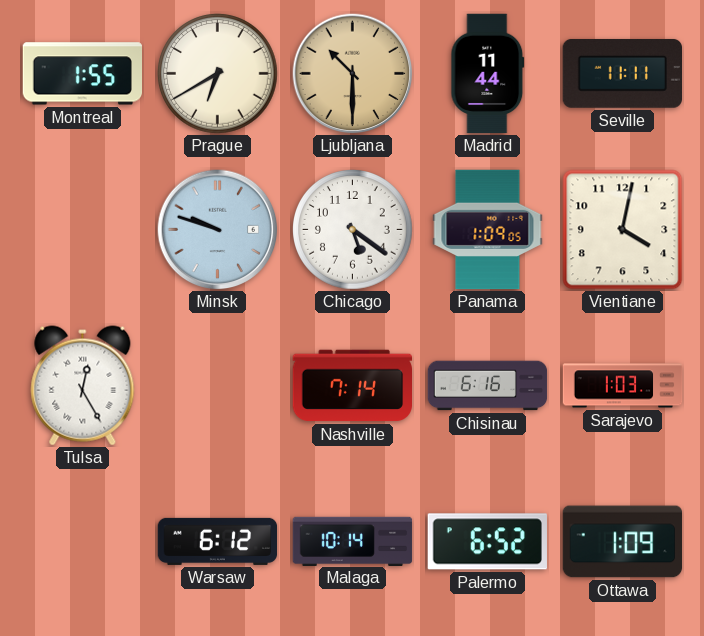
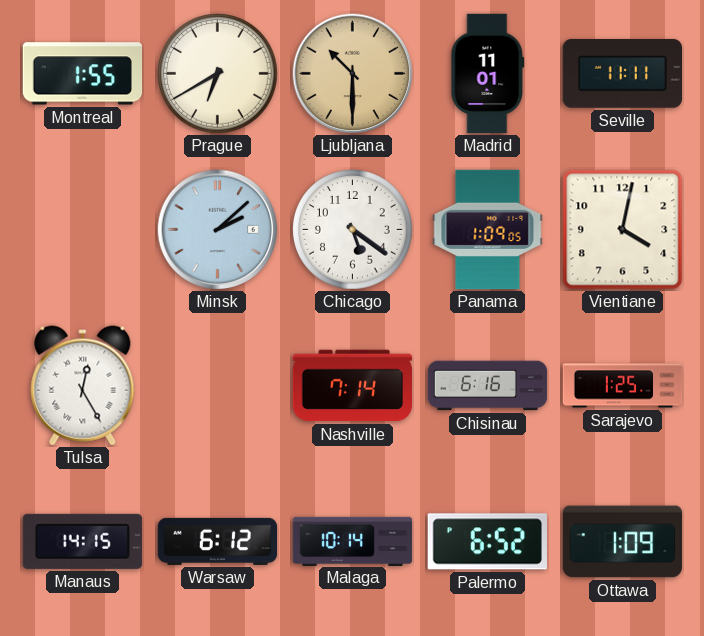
Madrid: 11:44 -> 11:01
Minsk: 9:48 -> 2:08
Sarajevo: 1:03 -> 1:25
Manaus: none -> 14:15
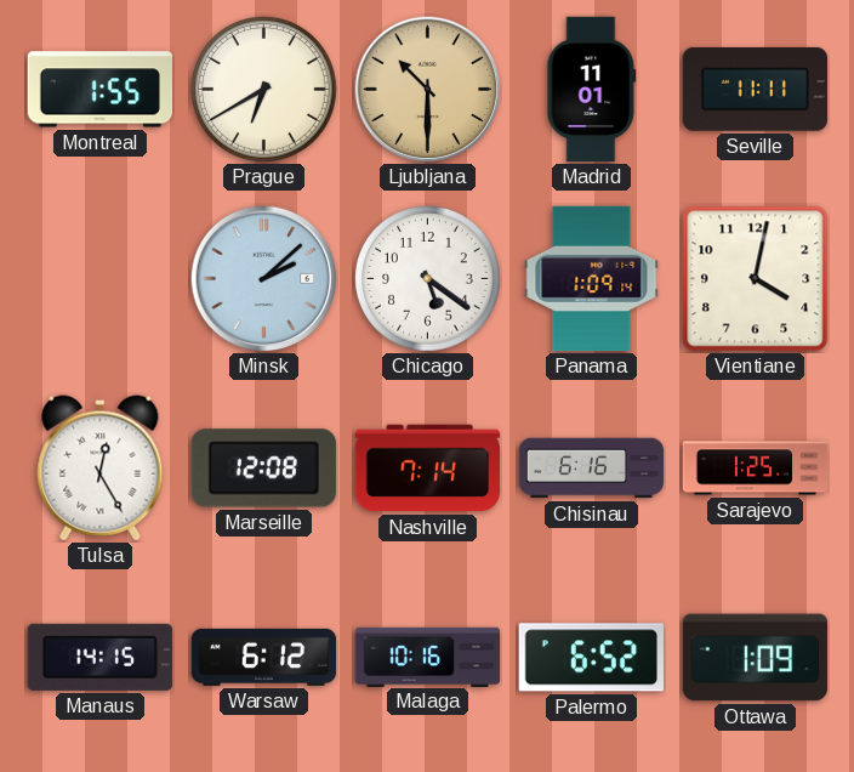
Panama: 1:09:05 -> 1:09:14
Marseille: none -> 12:08
Malaga: 10:14 -> 10:16
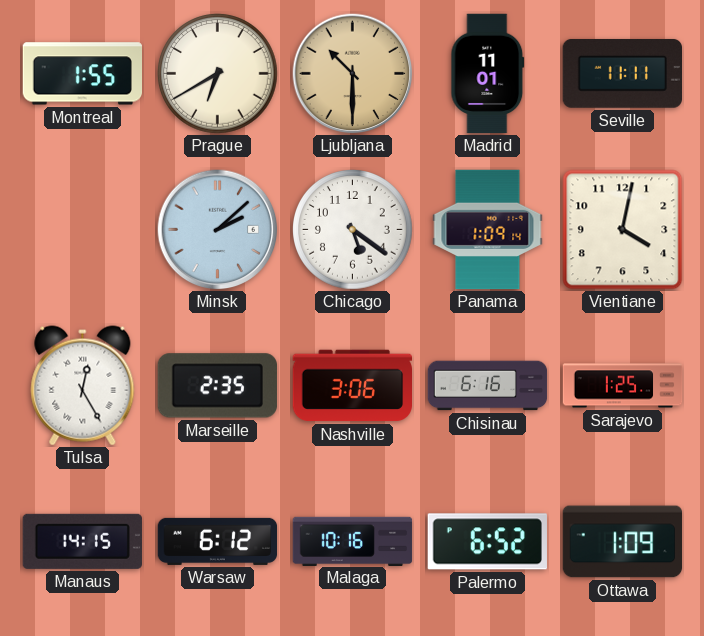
Marseille: 12:08 -> 2:35
Nashville: 7:14 -> 3:06
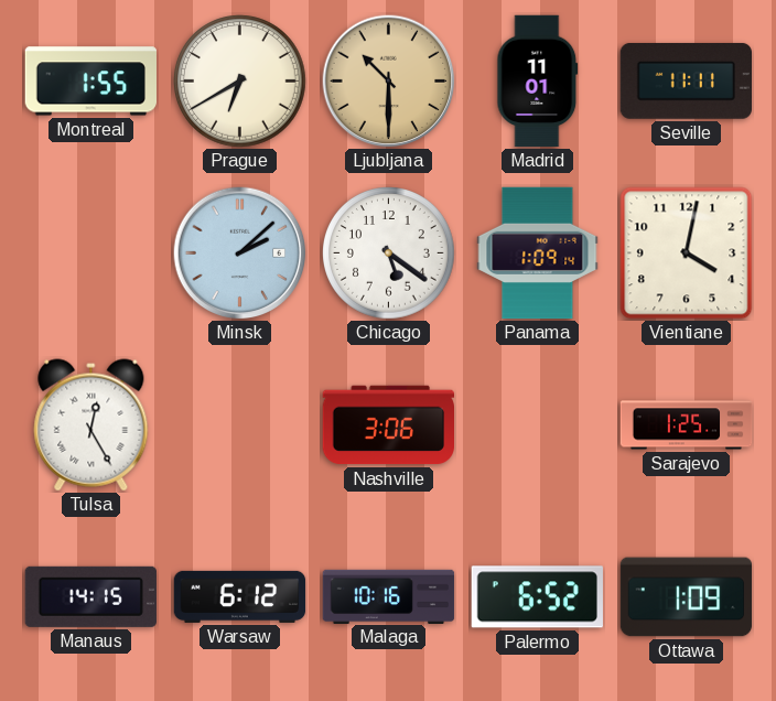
Marseille: 2:35 -> none
Chisinau: 6:16 -> none
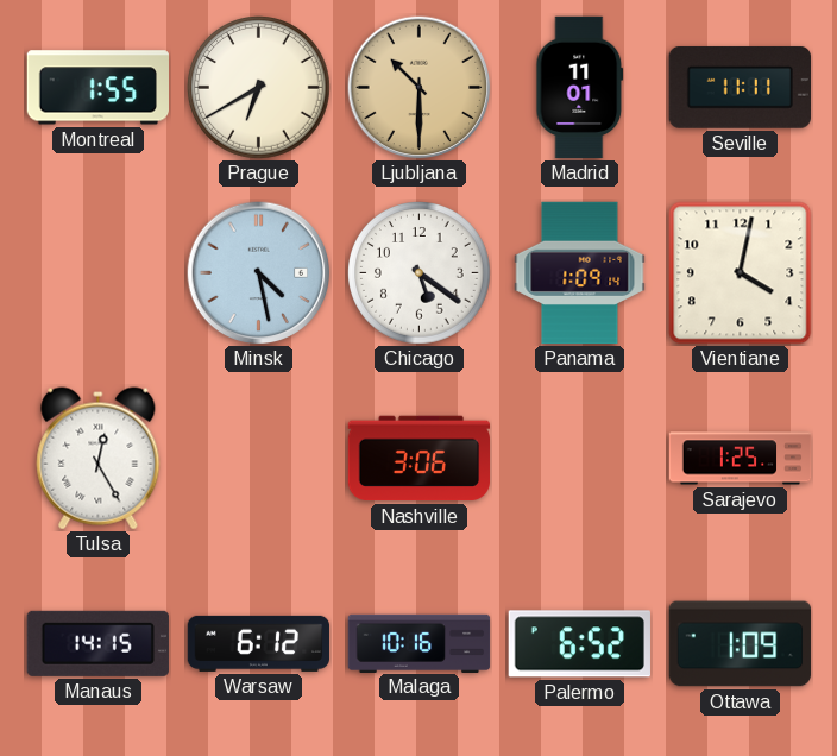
Minsk: 2:08 -> 4:28
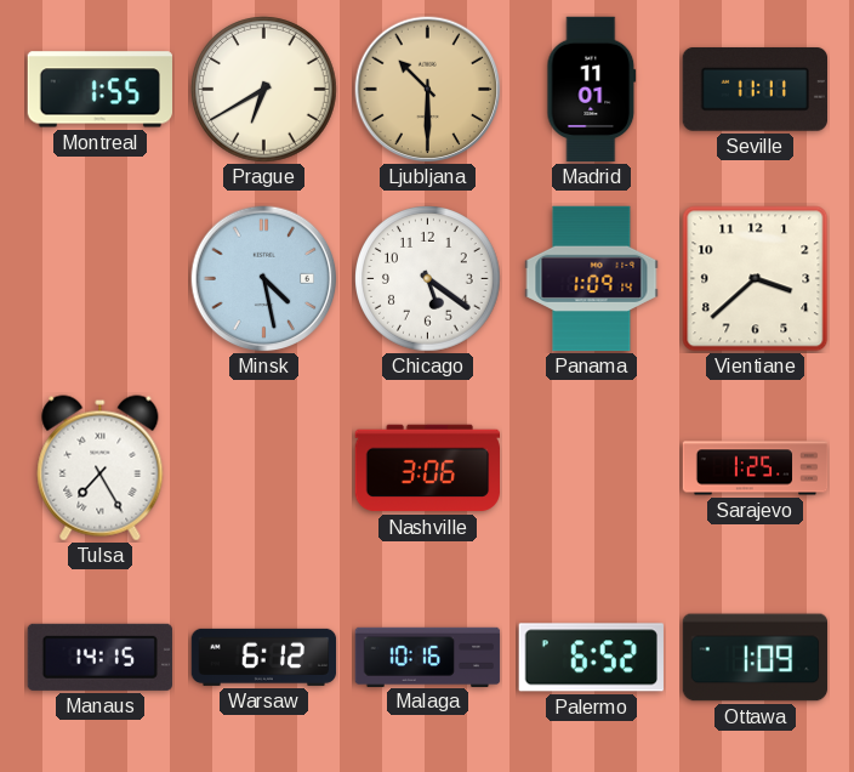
Vientiane: 4:02 -> 3:38
Tulsa: 12:25 -> 7:25
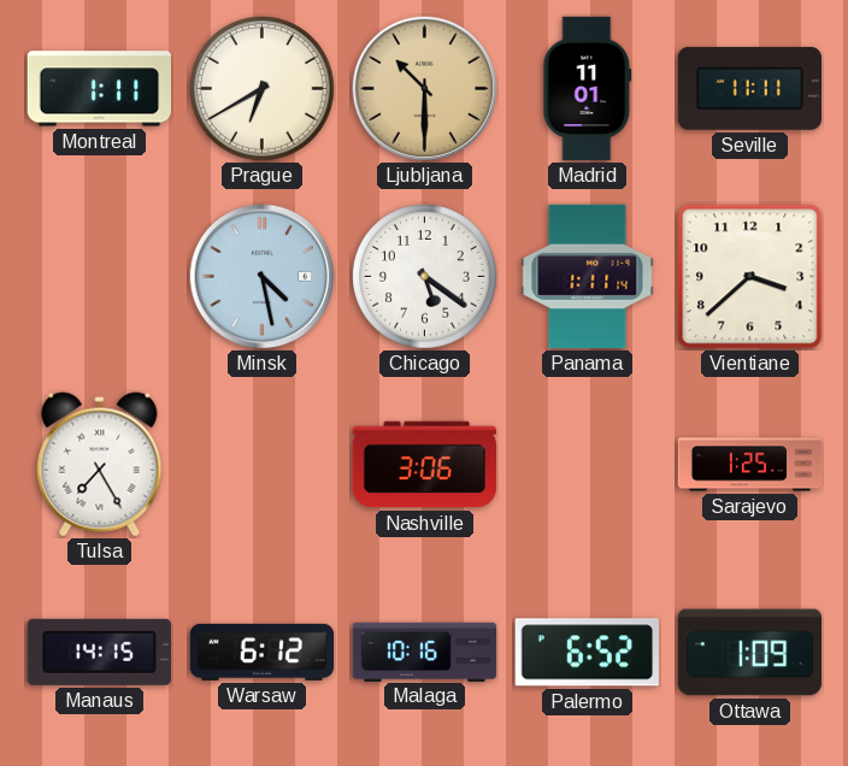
Montreal: 1:55 -> 1:11
Panama: 1:09 -> 1:11
